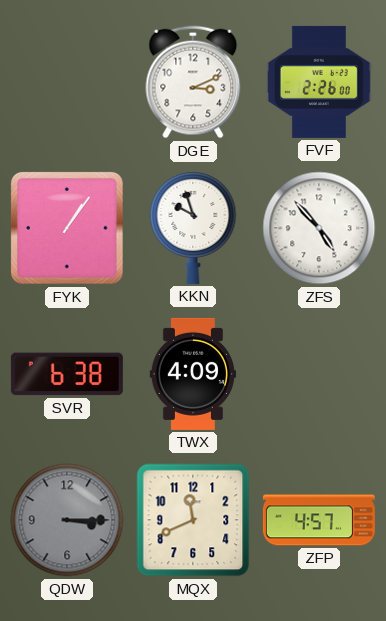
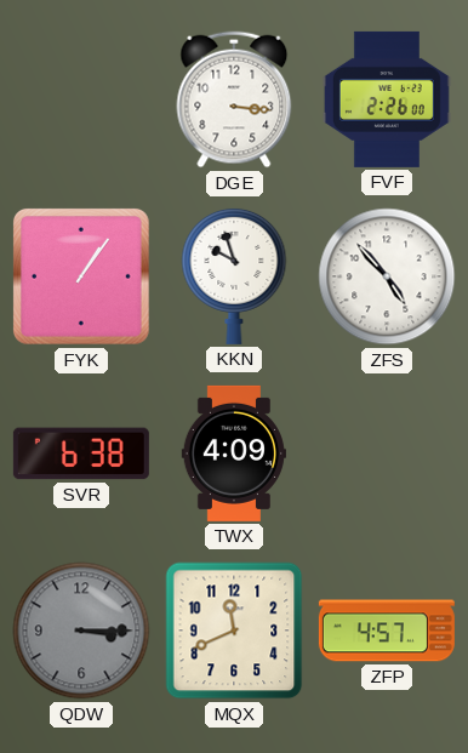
DGE: 3:11 -> 3:16
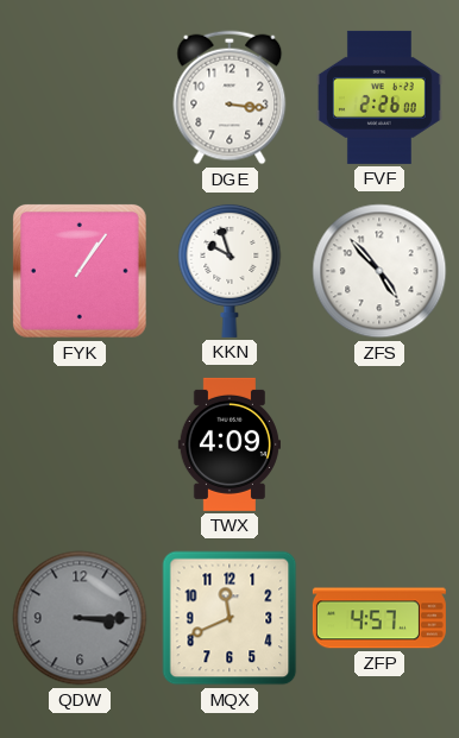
SVR: 6:38 -> none
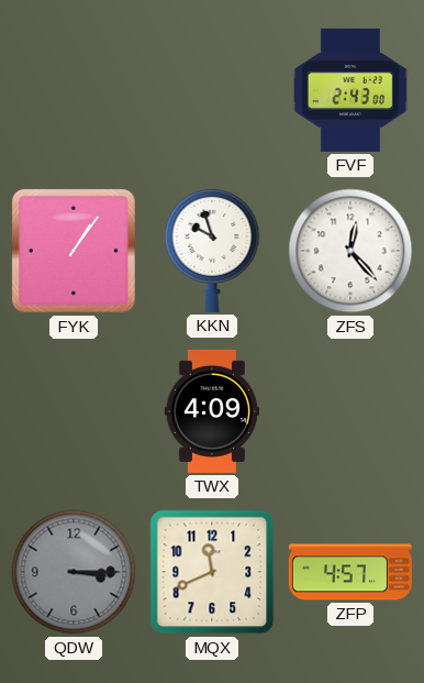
DGE: 3:16 -> none
FVF: 2:26 -> 2:43
ZFS: 4:53 -> 12:23
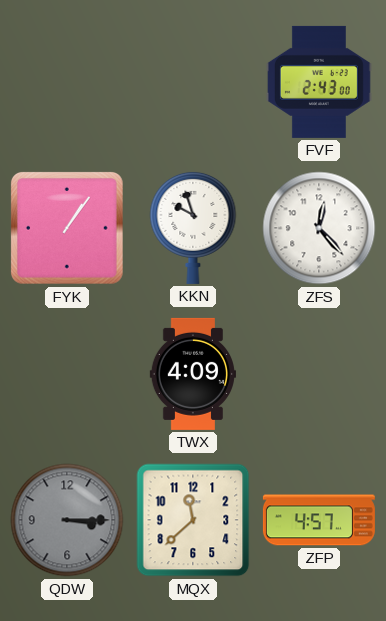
MQX: 11:41 -> 11:38
